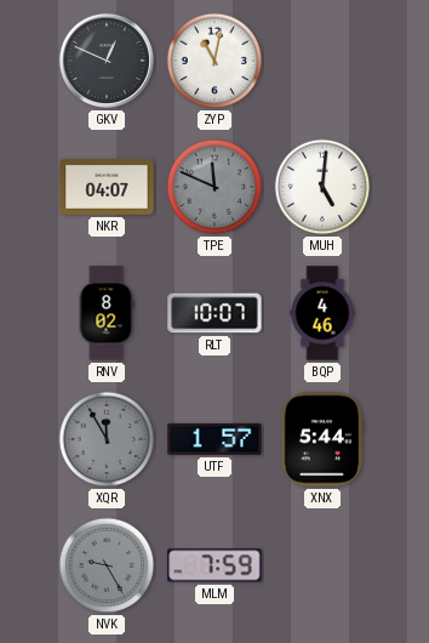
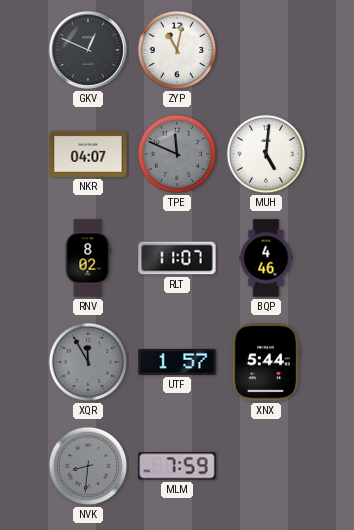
RLT: 10:07 -> 11:07
NVK: 9:25 -> 8:31
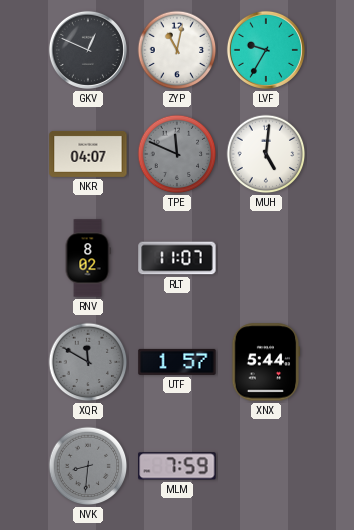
LVF: none -> 9:35
BQP: 4:46 -> none
XQR: 11:55 -> 11:50
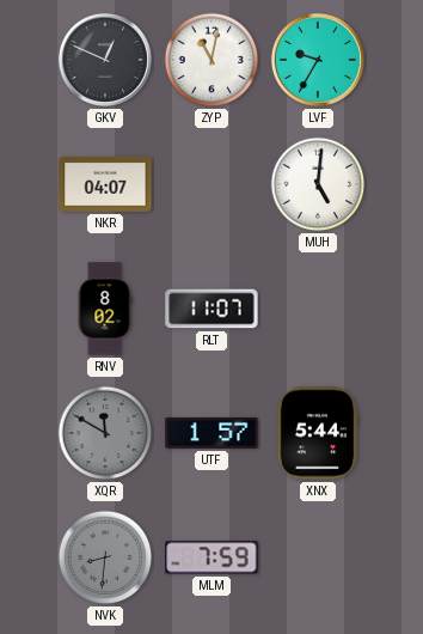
TPE: 11:49 -> none
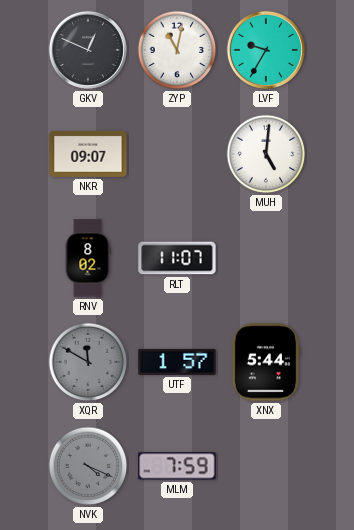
NKR: 04:07 -> 09:07
NVK: 8:31 -> 4:19
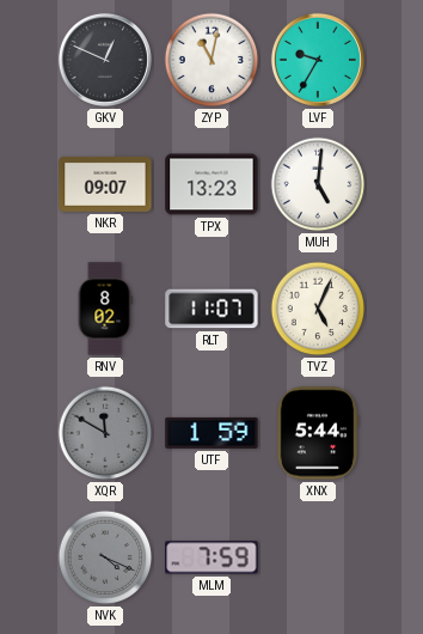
TPX: none -> 13:23
TVZ: none -> 5:04
UTF: 1:57 -> 1:59
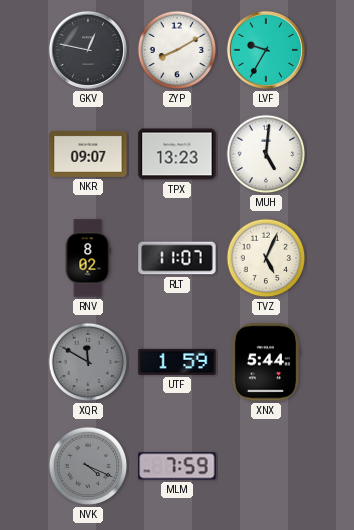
GKV: 12:49 -> 12:47
ZYP: 11:02 -> 8:10
